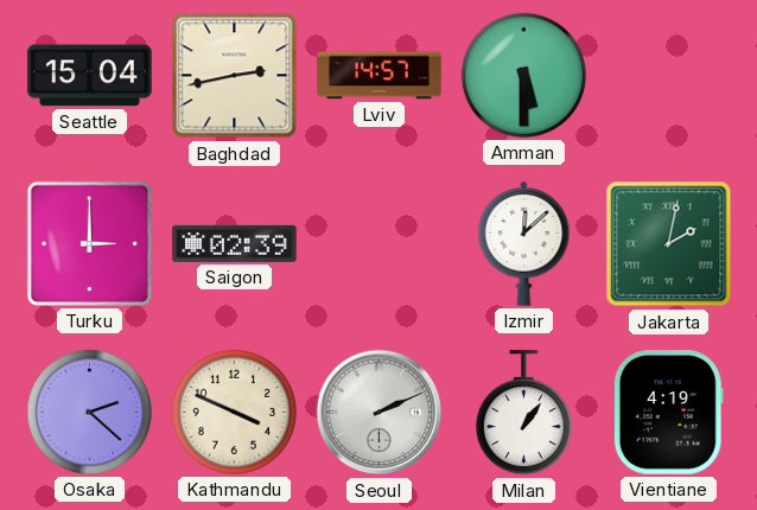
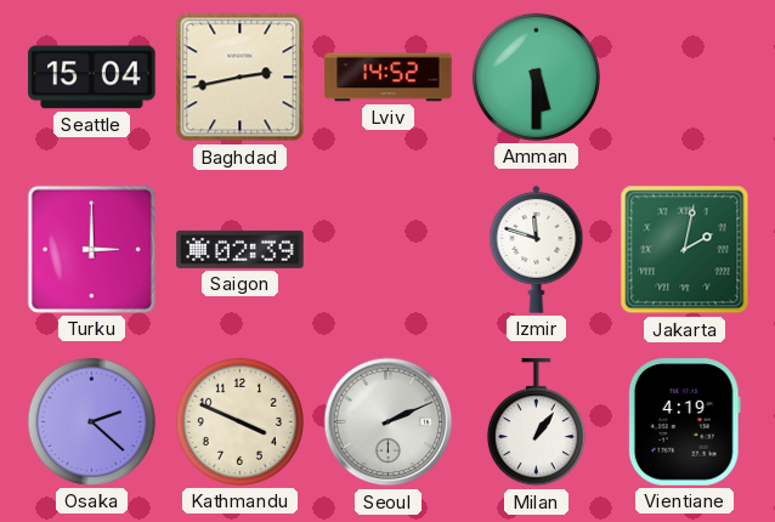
Lviv: 14:57 -> 14:52
Izmir: 12:08 -> 11:48
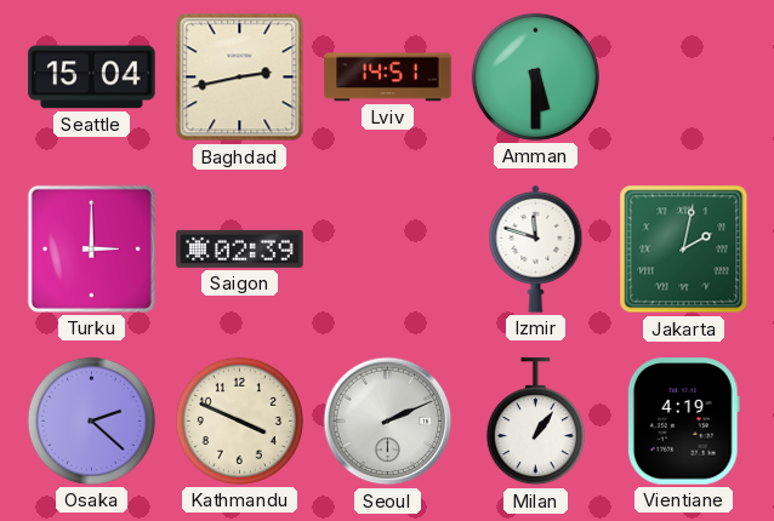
Lviv: 14:52 -> 14:51
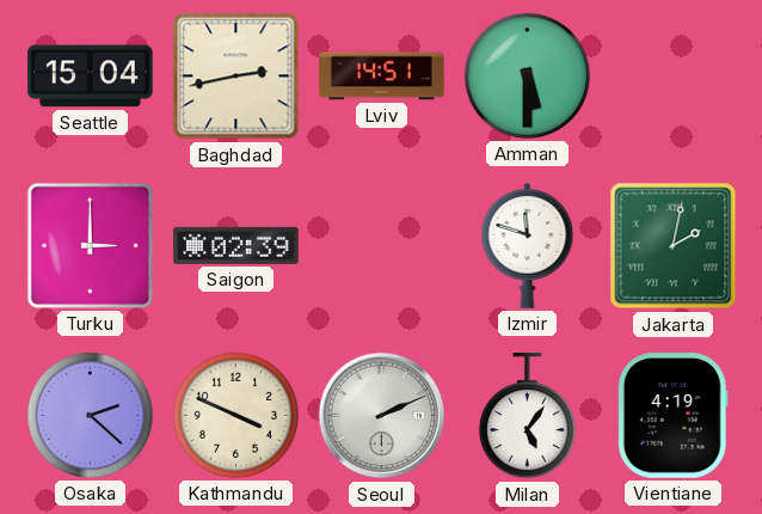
Milan: 1:06 -> 5:06
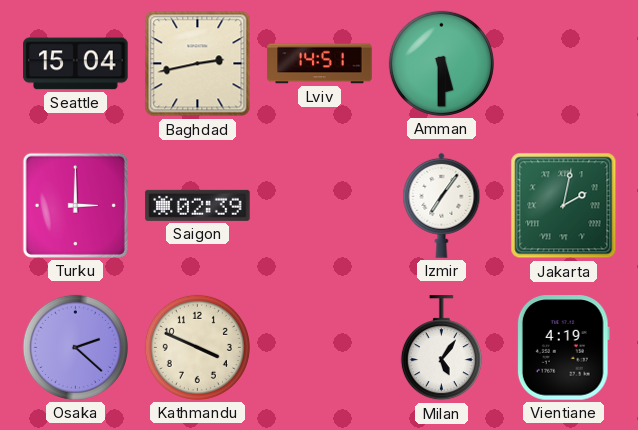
Izmir: 11:48 -> 7:06
Seoul: 2:11 -> none
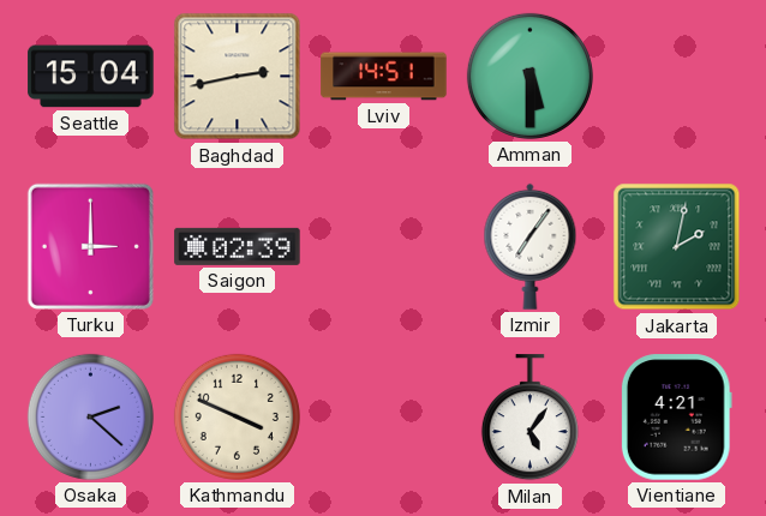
Vientiane: 4:19 -> 4:21
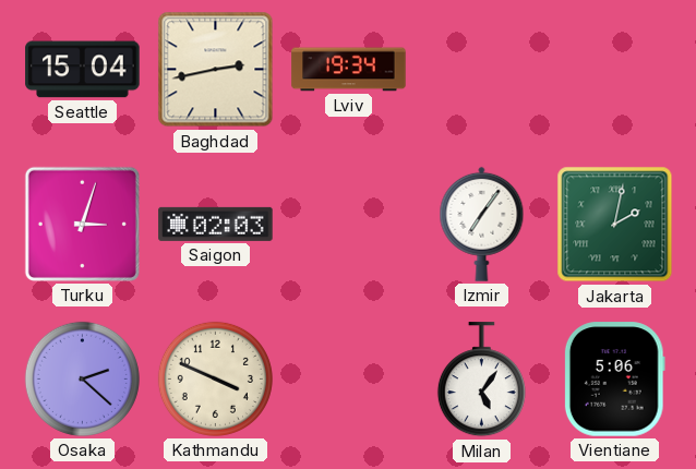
Lviv: 14:51 -> 19:34
Amman: 5:30 -> none
Turku: 3:00 -> 3:03
Saigon: 02:39 -> 02:03
Vientiane: 4:21 -> 5:06
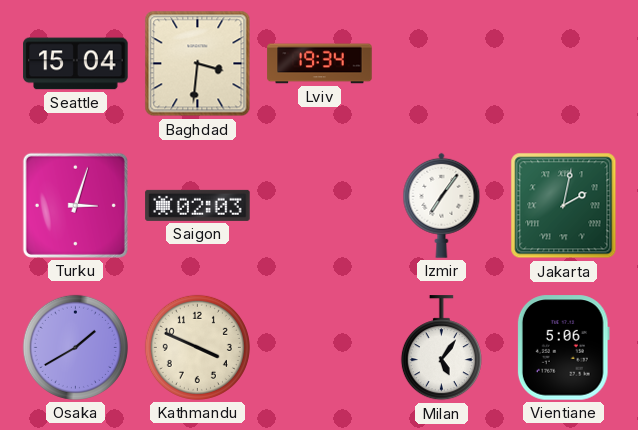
Baghdad: 2:43 -> 3:31
Osaka: 2:22 -> 1:40
